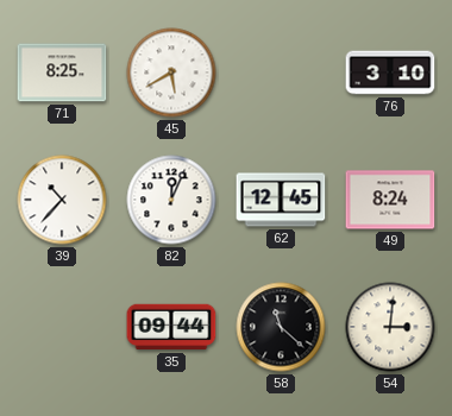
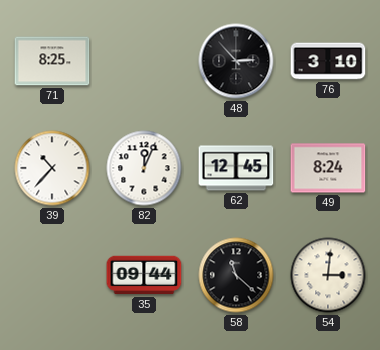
45: 5:40 -> none
48: none -> 2:53
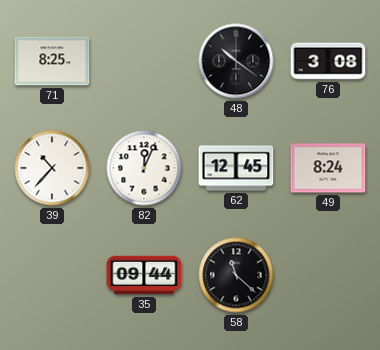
48: 2:53 -> 10:21
76: 3:10 -> 3:08
54: 3:01 -> none
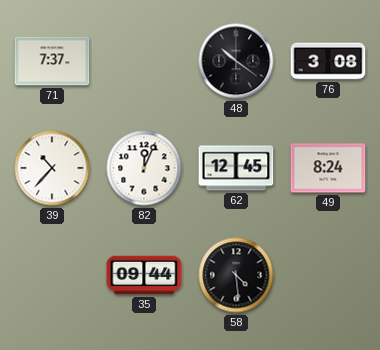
71: 8:25 -> 7:37
58: 11:22 -> 4:29
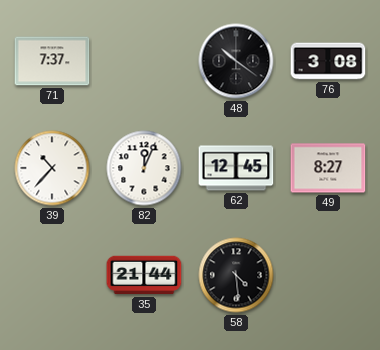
49: 8:24 -> 8:27
35: 09:44 -> 21:44
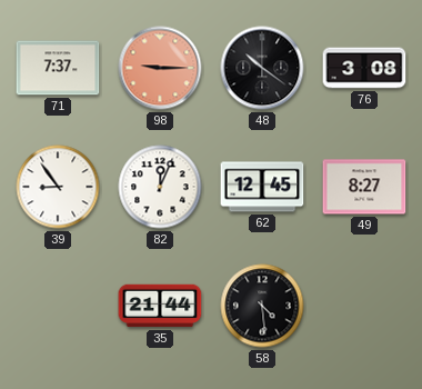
98: none -> 9:15
39: 10:37 -> 8:54
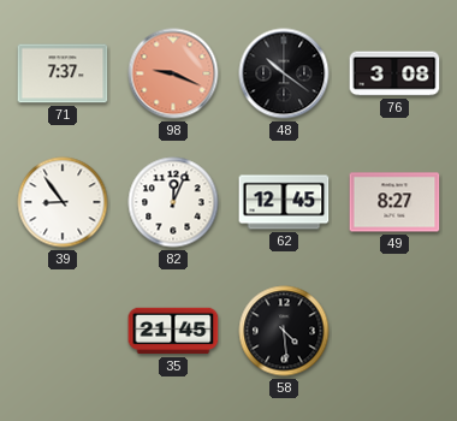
98: 9:15 -> 9:19
35: 21:44 -> 21:45
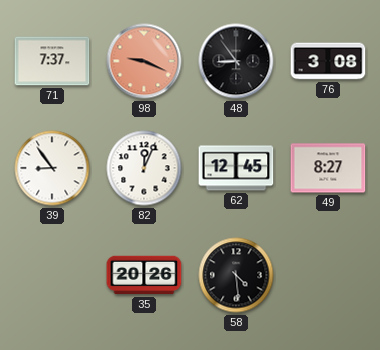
48: 10:21 -> 8:54
35: 21:45 -> 20:26
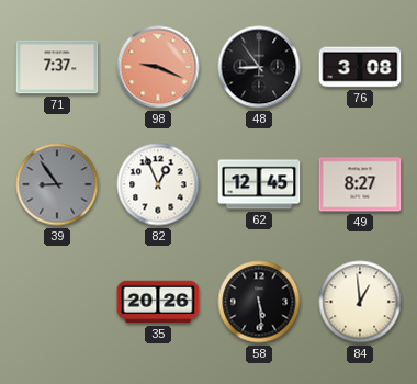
39 dial: white -> grey
82: 12:04 -> 12:56
58: 4:29 -> 5:29
84: none -> 12:59
